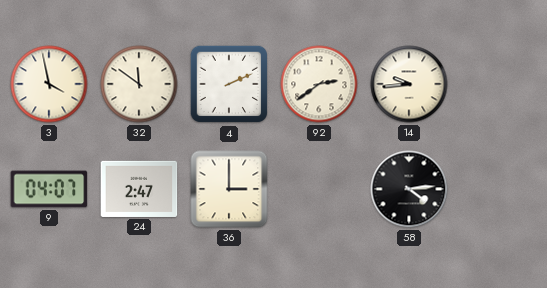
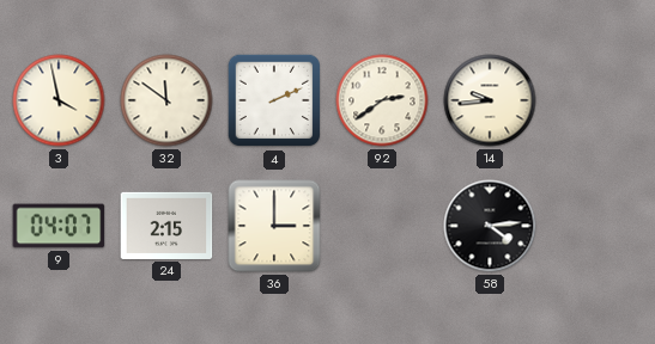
24: 2:47 -> 2:15
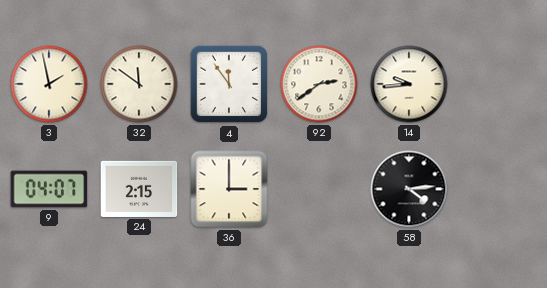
3: 3:58 -> 1:58
4: 2:11 -> 11:54
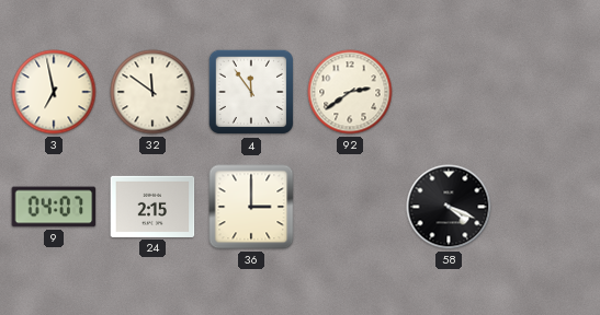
3: 1:58 -> 6:58
14: 9:44 -> none
58: 4:14 -> 4:19
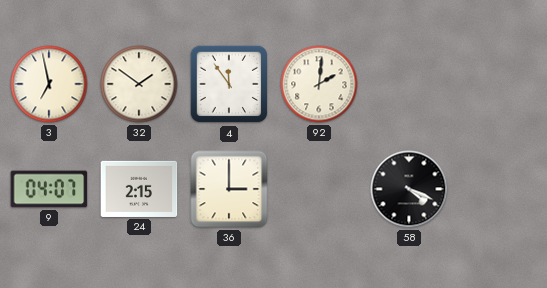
32: 11:51 -> 1:51
92: 2:39 -> 2:01
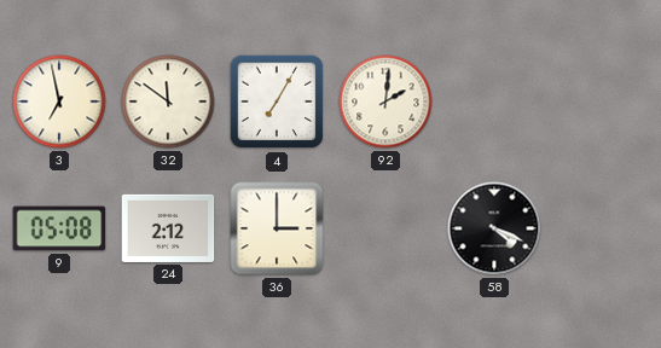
32: 1:51 -> 11:51
4: 11:54 -> 7:05
9: 04:07 -> 05:08
24: 2:15 -> 2:12
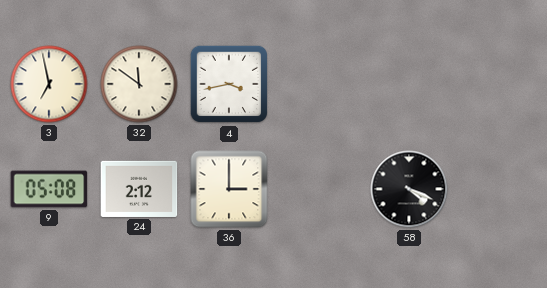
4: 7:05 -> 3:43
92: 2:01 -> none
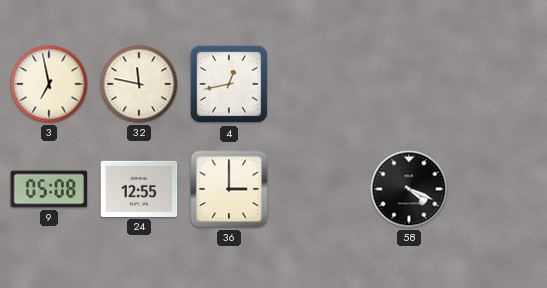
32: 11:51 -> 11:47
4: 3:43 -> 12:43
24: 2:12 -> 12:55
